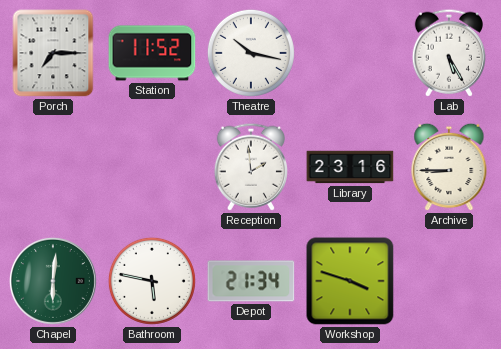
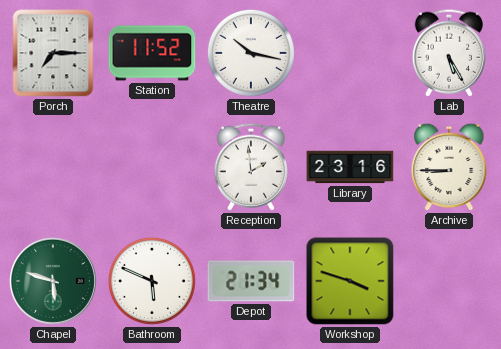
Chapel: 6:01 -> 5:48
Bathroom: 5:47 -> 5:49
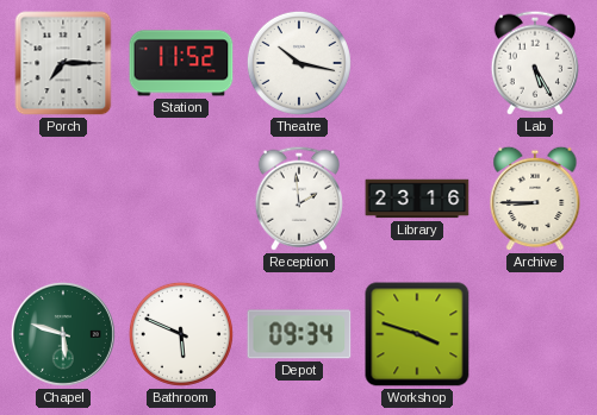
Depot: 21:34 -> 09:34
